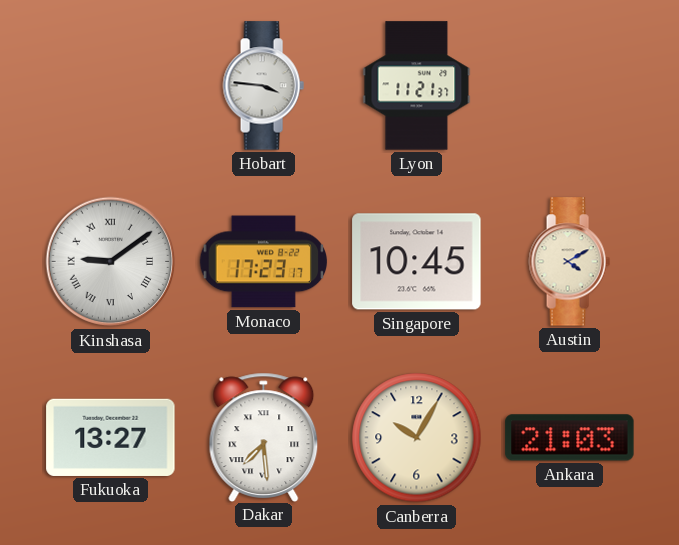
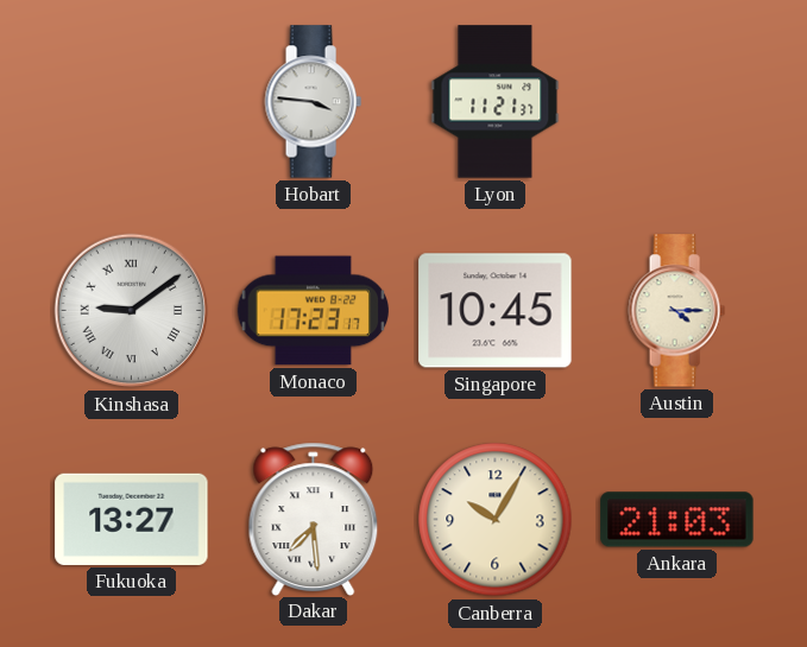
Austin: 4:10 -> 4:15
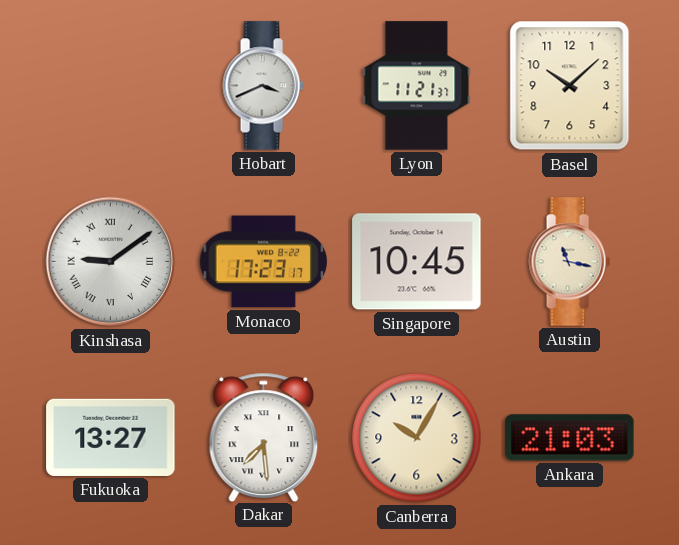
Hobart: 3:46 -> 3:41
Basel: none -> 10:08
Austin: 4:15 -> 11:17
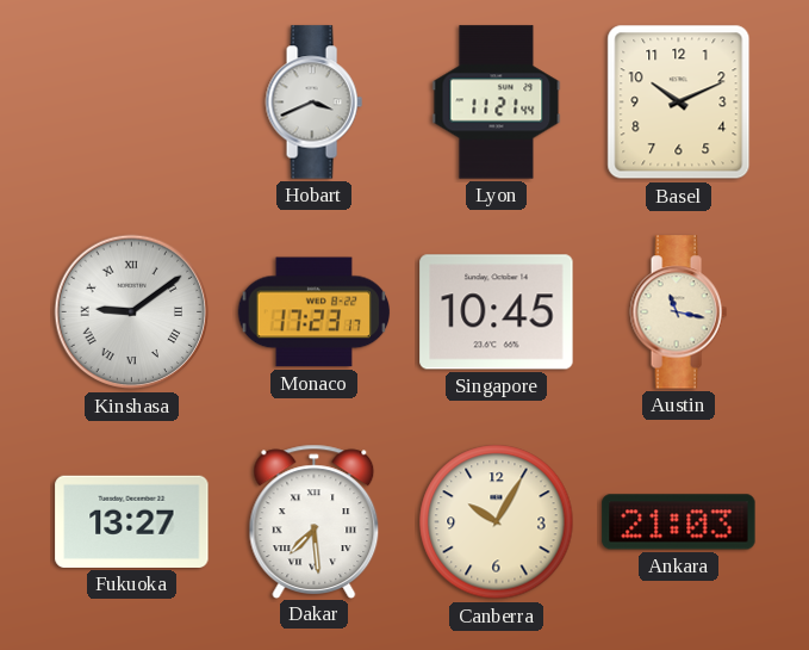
Lyon: 11:21:37 -> 11:21:44
Basel: 10:08 -> 10:11
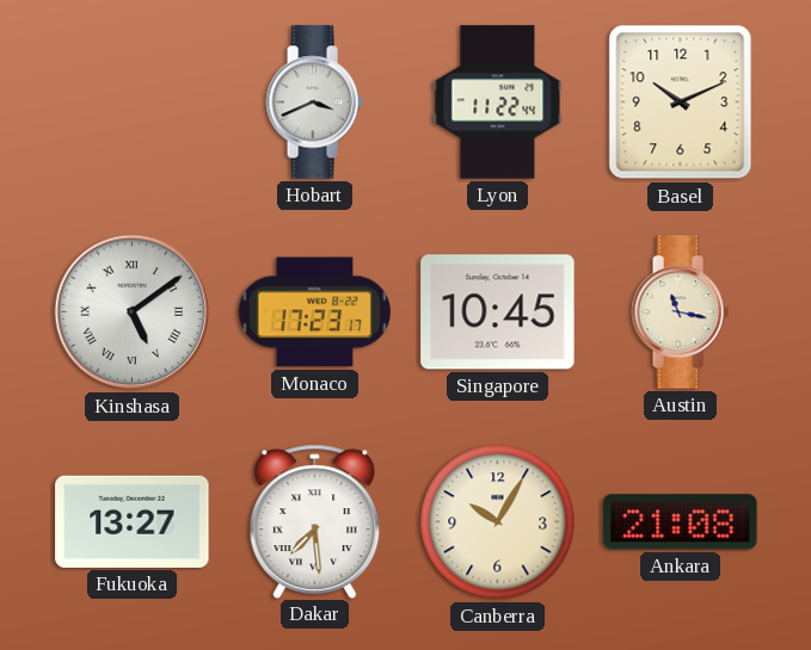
Lyon: 11:21 -> 11:22
Kinshasa: 9:09 -> 5:09
Ankara: 21:03 -> 21:08
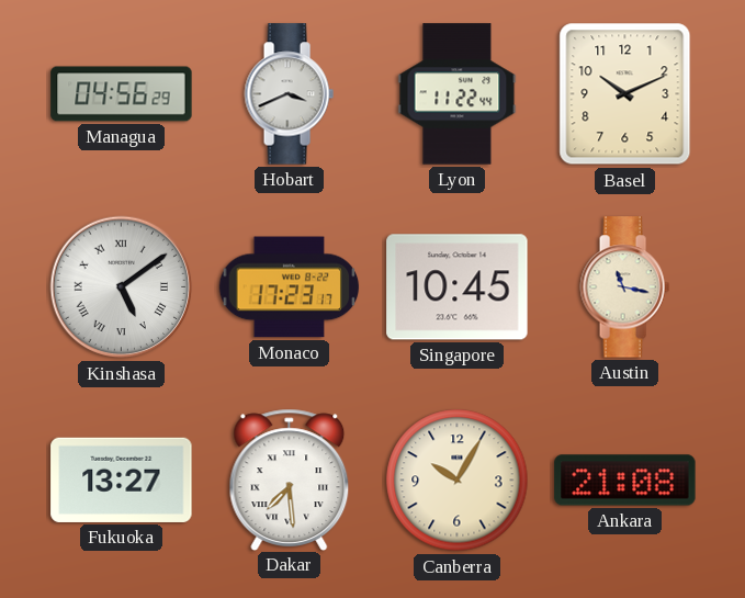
Managua: none -> 04:56
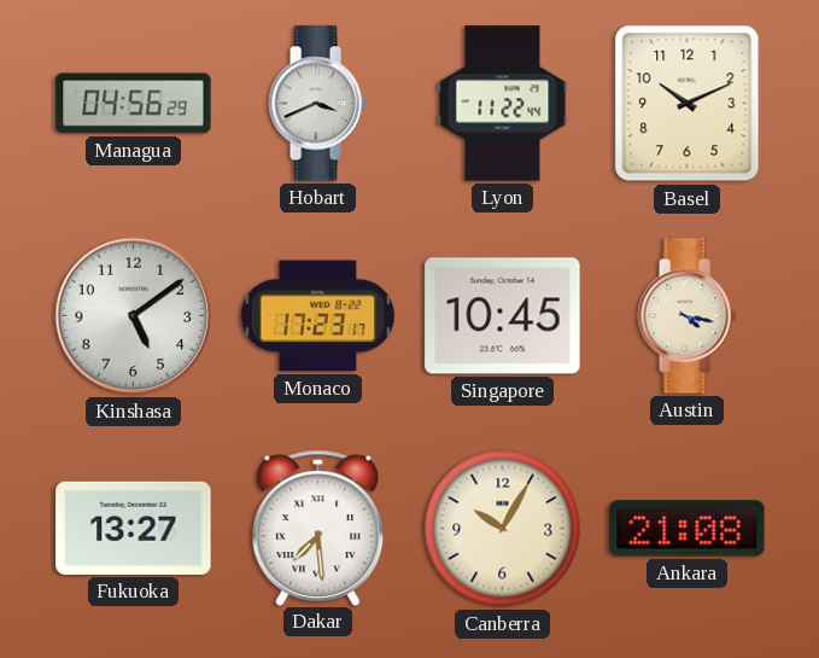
Kinshasa numerals: Roman -> Arabic
Austin: 11:17 -> 4:17
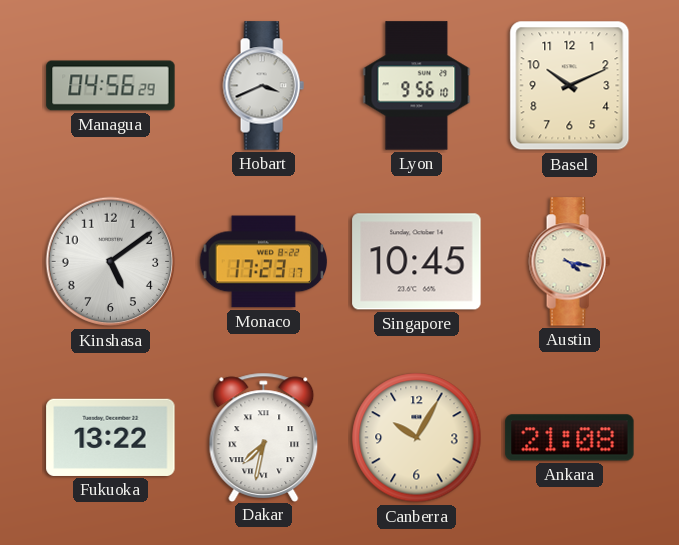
Lyon: 11:22 -> 9:56
Fukuoka: 13:27 -> 13:22
Dakar: 7:29 -> 7:32
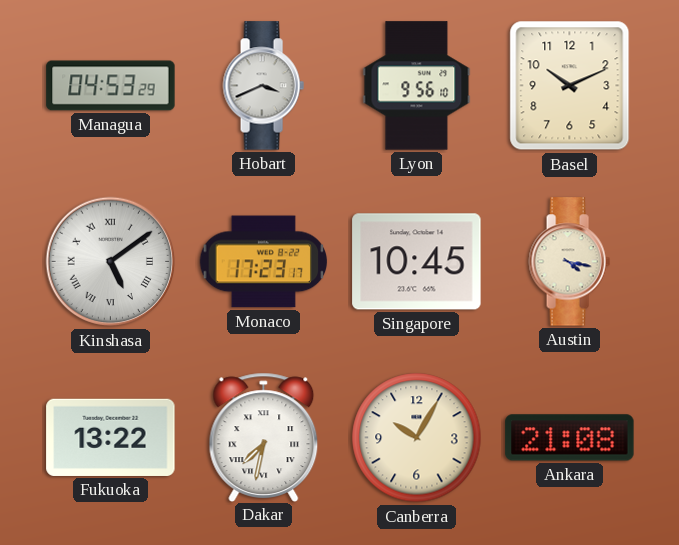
Managua: 04:56 -> 04:53
Kinshasa numerals: Arabic -> Roman
